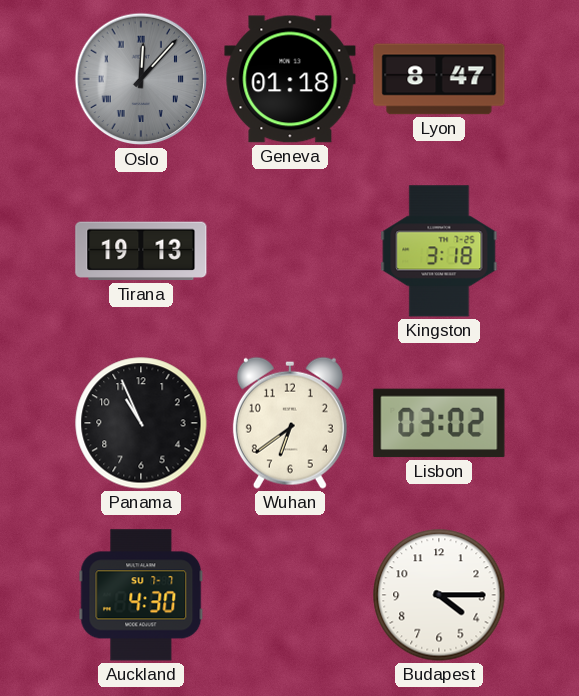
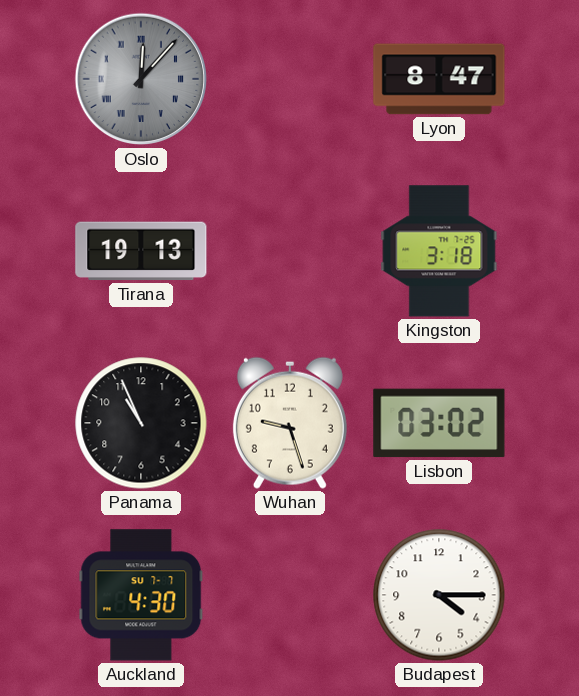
Geneva: 01:18 -> none
Wuhan: 6:39 -> 9:27
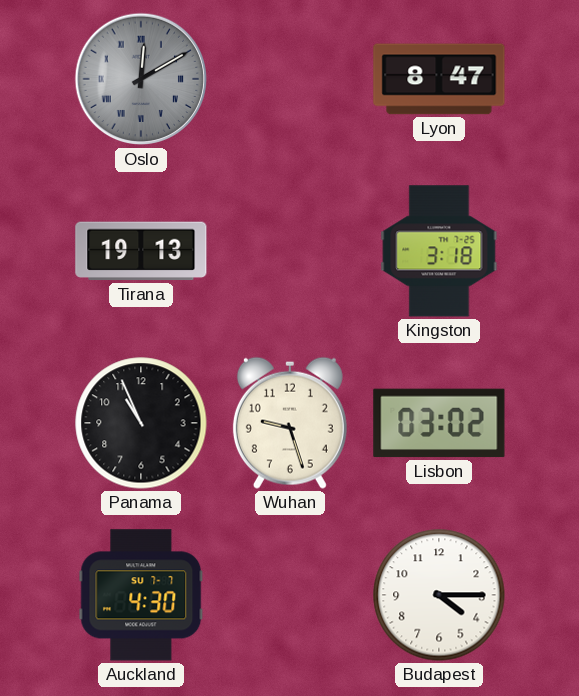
Oslo: 12:07 -> 12:10
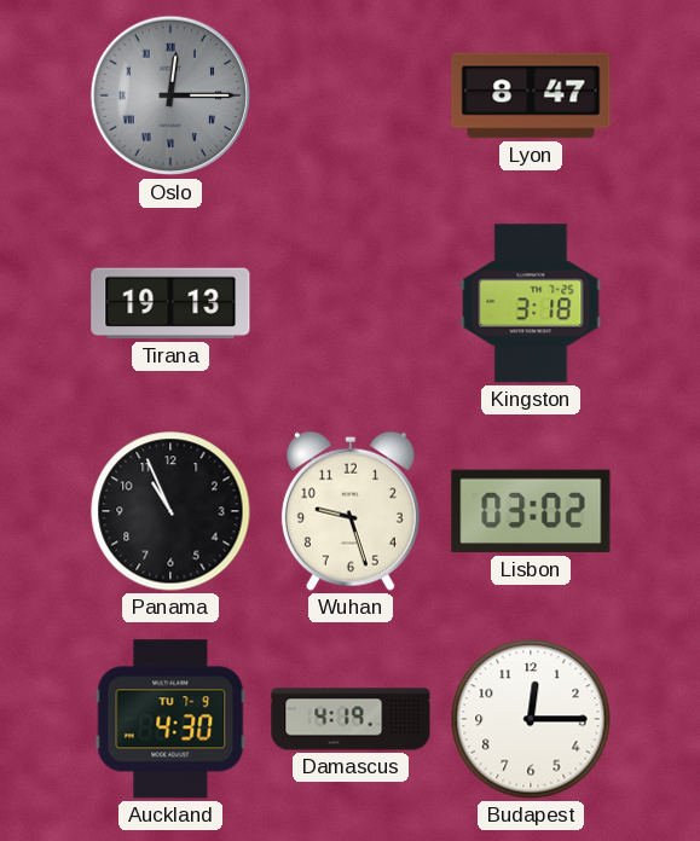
Oslo: 12:10 -> 12:15
Auckland date: SU 7-7 -> TU 7-9
Damascus: none -> 4:19
Budapest: 4:15 -> 12:15
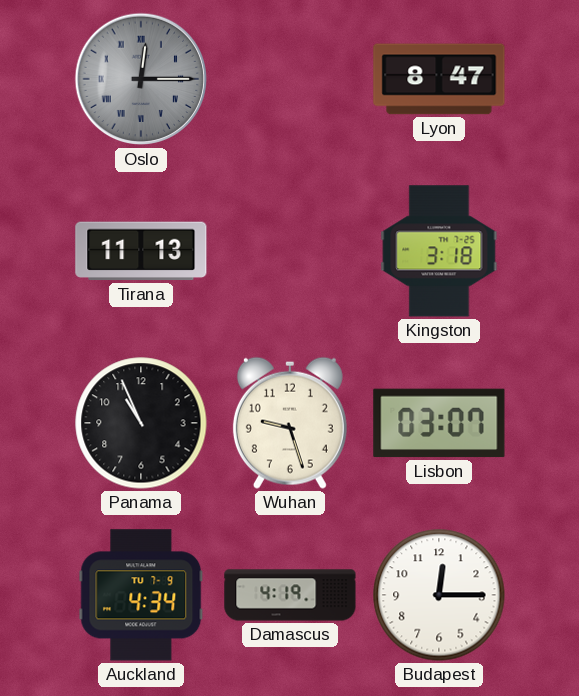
Tirana: 19:13 -> 11:13
Lisbon: 03:02 -> 03:07
Auckland: 4:30 -> 4:34
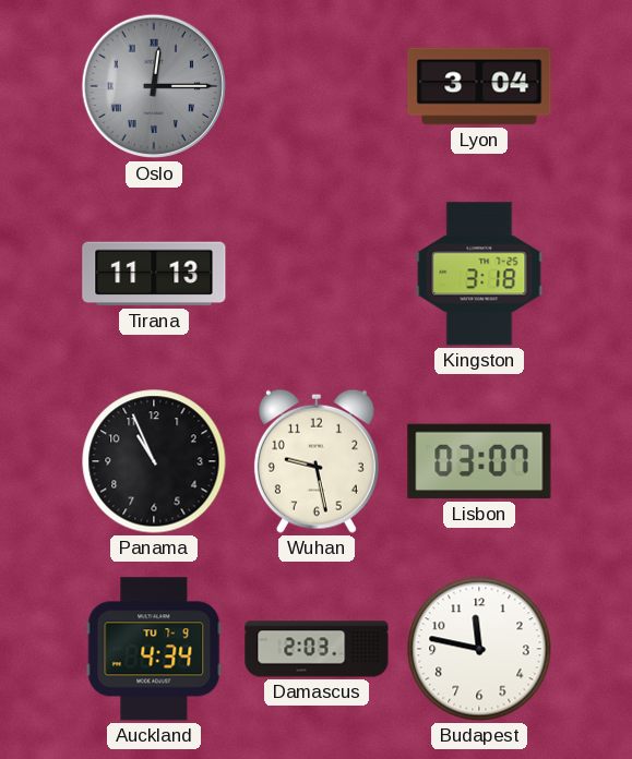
Lyon: 8:47 -> 3:04
Wuhan: 9:27 -> 9:28
Damascus: 4:19 -> 2:03
Budapest: 12:15 -> 11:47
